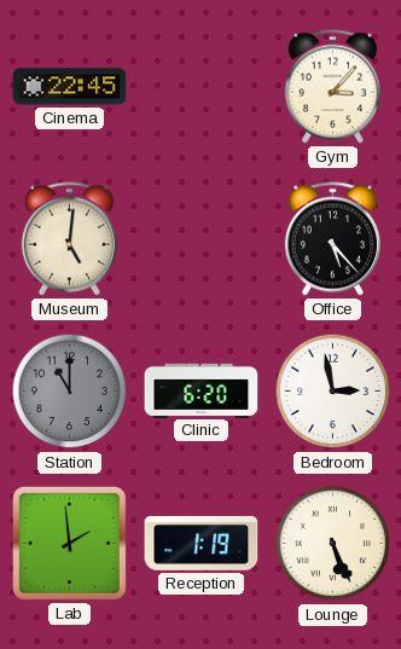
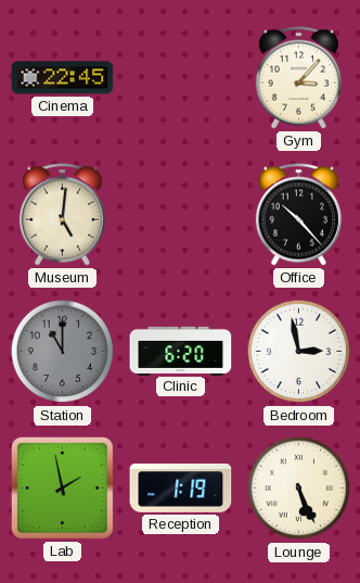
Office: 5:23 -> 10:23
Lab: 1:59 -> 1:58
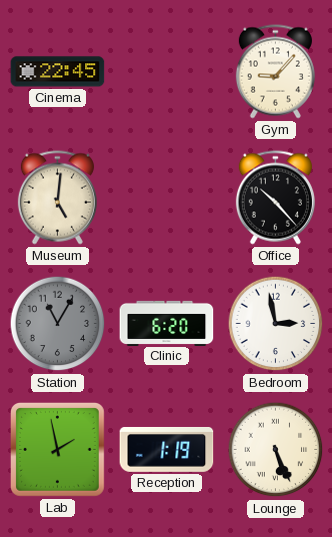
Gym: 3:07 -> 9:07
Station: 11:00 -> 11:05
